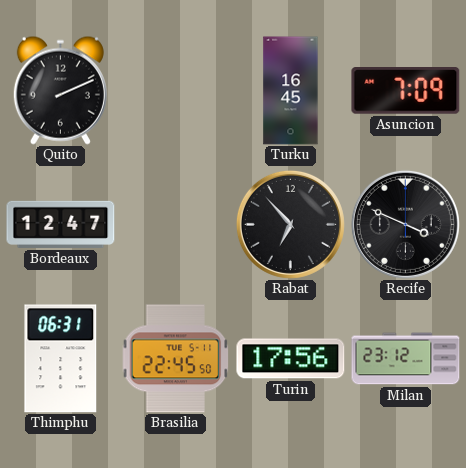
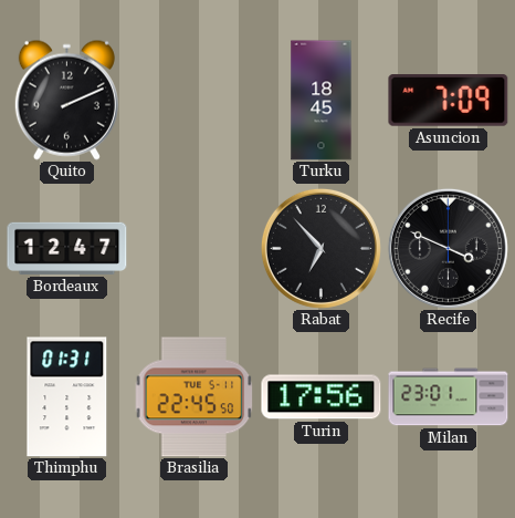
Turku: 16:45 -> 18:45
Thimphu: 06:31 -> 01:31
Milan: 23:12 -> 23:01
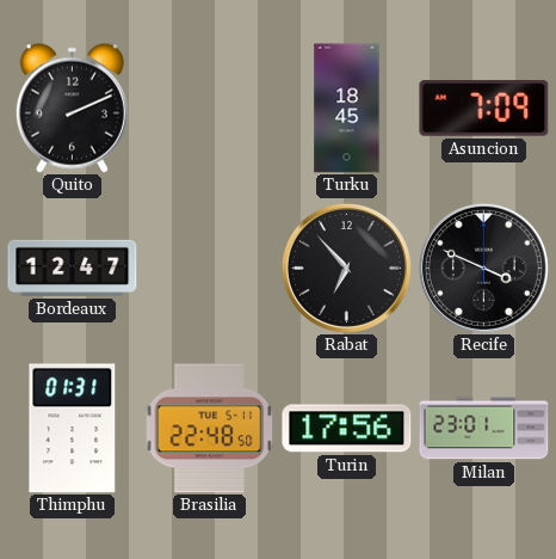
Brasilia: 22:45 -> 22:48
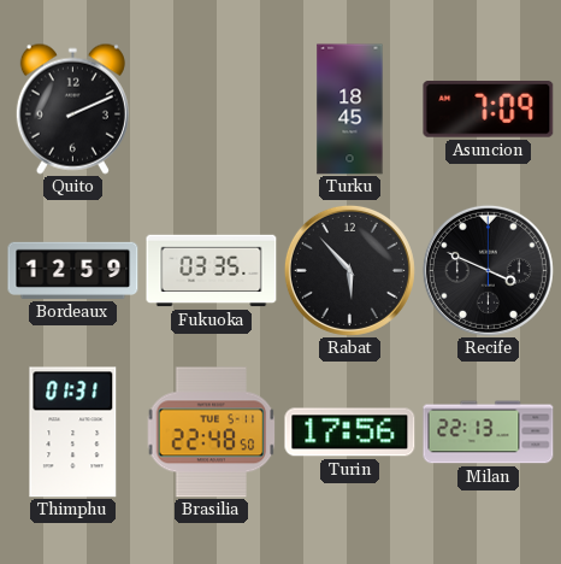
Bordeaux: 12:47 -> 12:59
Fukuoka: none -> 03:35
Rabat: 6:53 -> 5:53
Milan: 23:01 -> 22:13
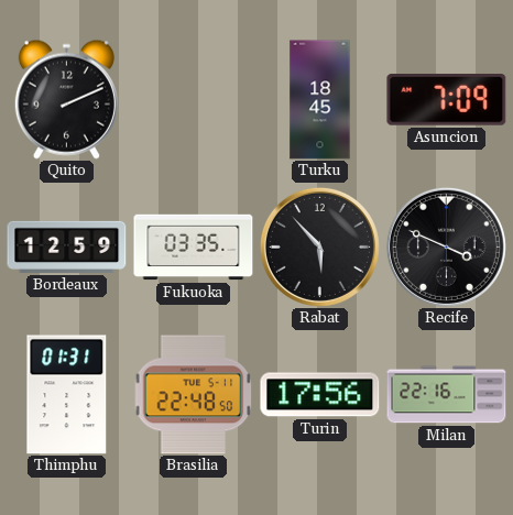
Milan: 22:13 -> 22:16
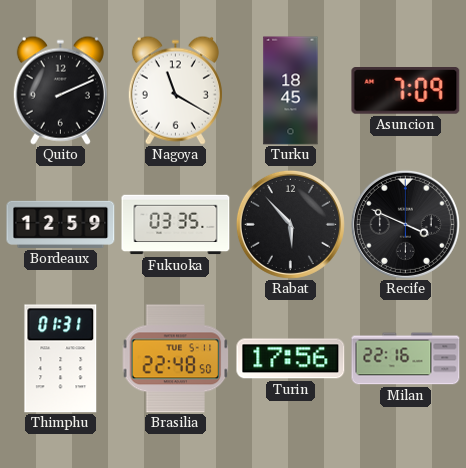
Nagoya: none -> 11:20
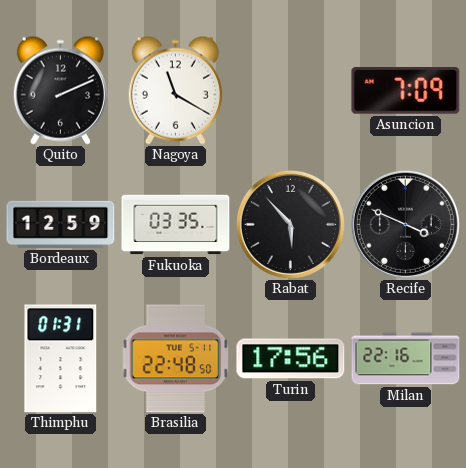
Turku: 18:45 -> none
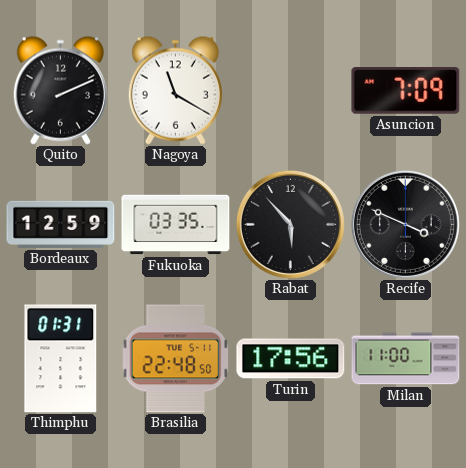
Milan: 22:16 -> 11:00
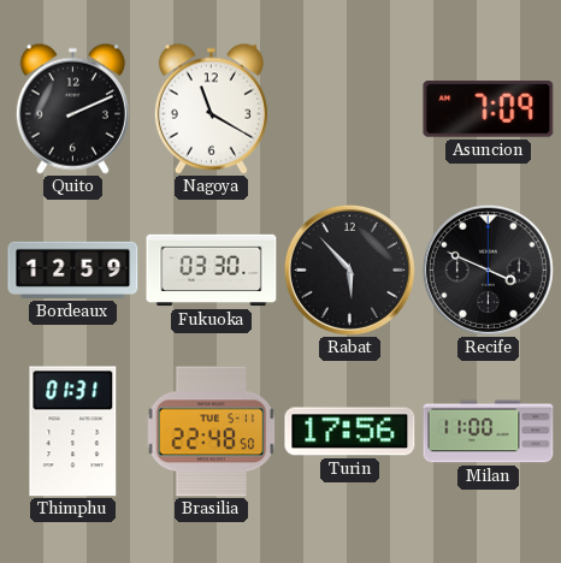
Fukuoka: 03:35 -> 03:30
